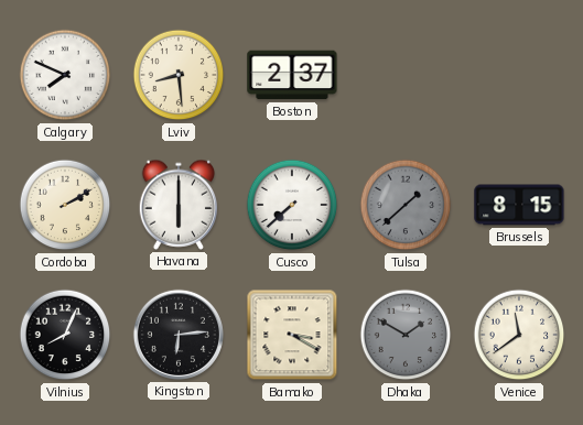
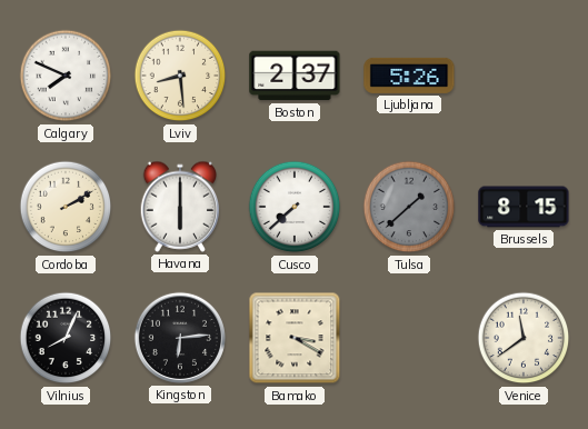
Ljubljana: none -> 5:26
Dhaka: 1:50 -> none
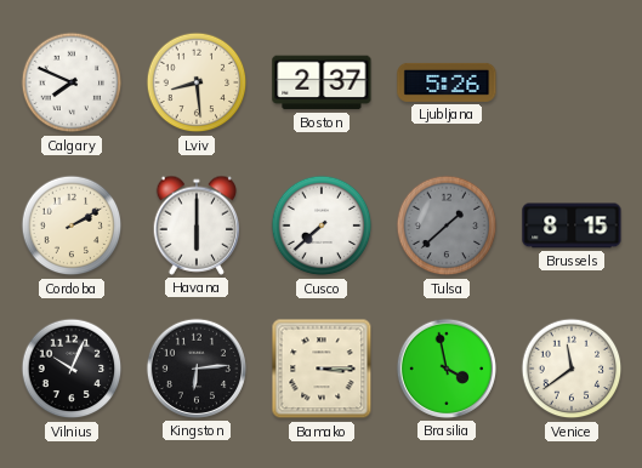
Vilnius: 8:04 -> 10:04
Bamako: 3:20 -> 3:15
Brasilia: none -> 3:58
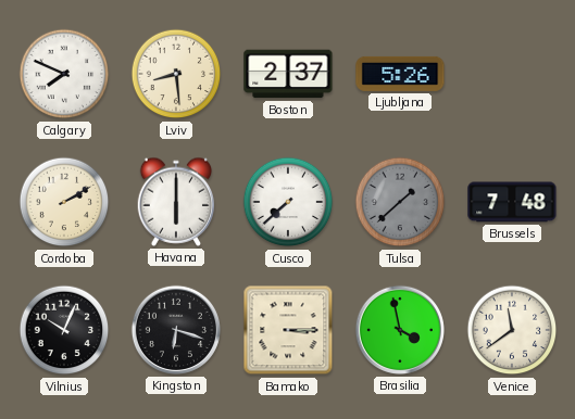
Brussels: 8:15 -> 7:48
Kingston: 6:14 -> 6:18
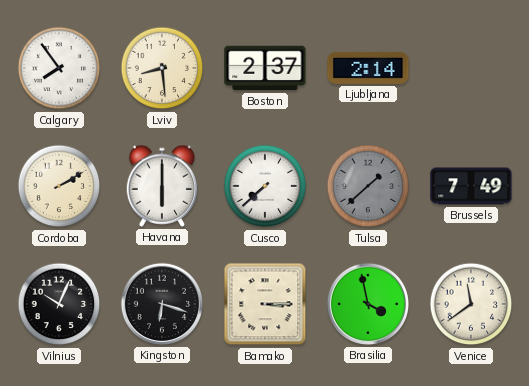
Calgary: 7:49 -> 7:54
Ljubljana: 5:26 -> 2:14
Brussels: 7:48 -> 7:49
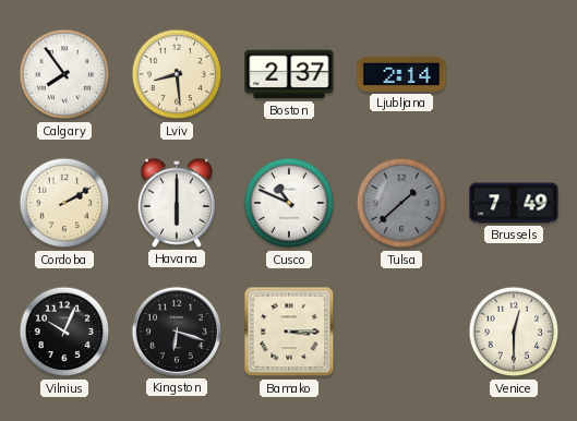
Cusco: 7:38 -> 10:49
Brasilia: 3:58 -> none
Venice: 11:39 -> 12:30
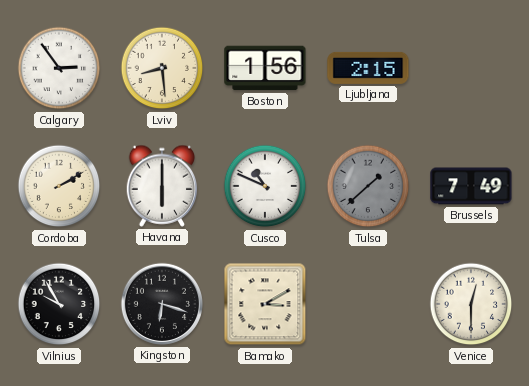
Calgary: 7:54 -> 2:54
Boston: 2:37 -> 1:56
Ljubljana: 2:14 -> 2:15
Vilnius: 10:04 -> 9:55
Bamako: 3:15 -> 3:10
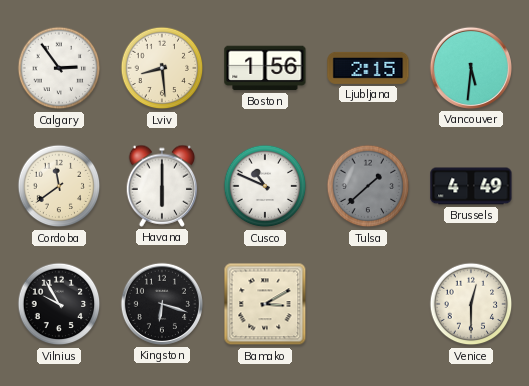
Vancouver: none -> 5:31
Cordoba: 2:10 -> 11:39
Brussels: 7:49 -> 4:49
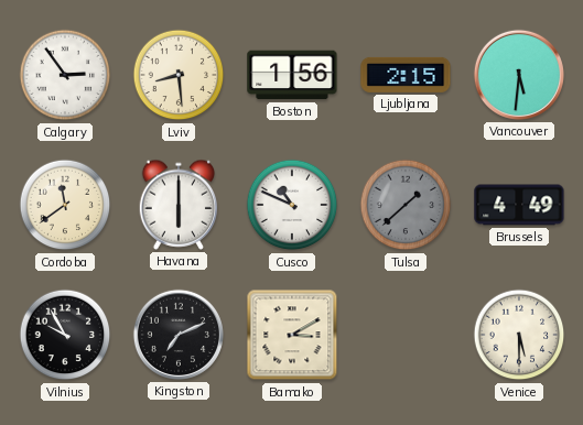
Kingston: 6:18 -> 7:11
Venice: 12:30 -> 5:30
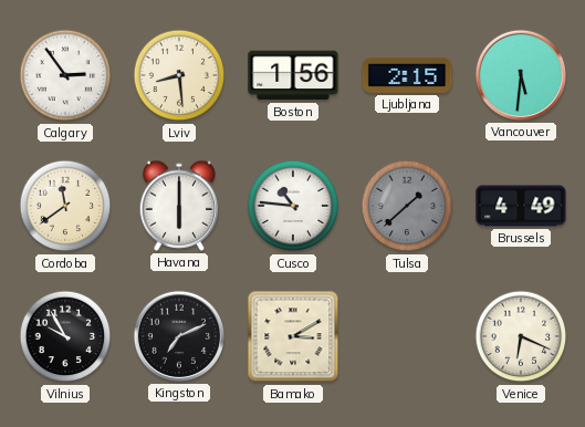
Cusco: 10:49 -> 10:46
Venice: 5:30 -> 6:19
